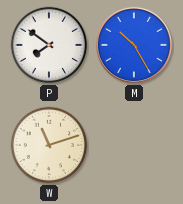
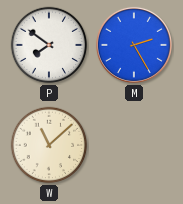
M: 10:25 -> 2:25
W: 11:12 -> 11:08
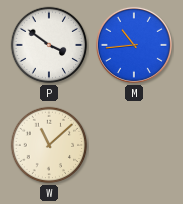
P: 7:51 -> 3:51
M: 2:25 -> 10:44
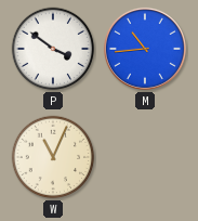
W: 11:08 -> 11:04
